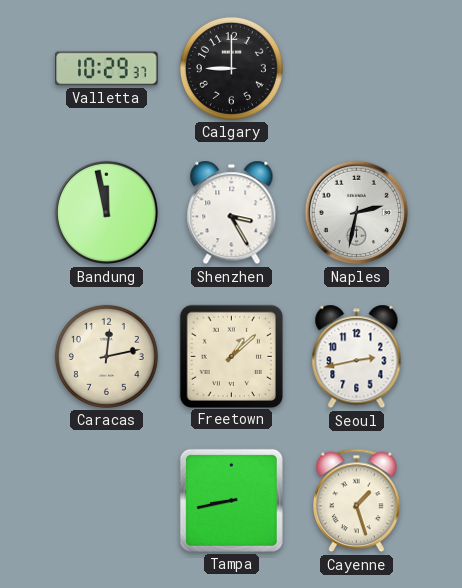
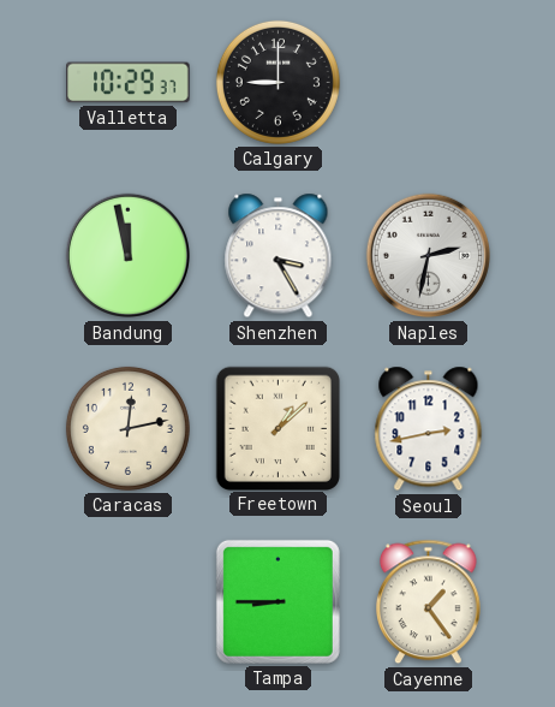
Tampa: 8:43 -> 8:45
Cayenne: 1:27 -> 1:24
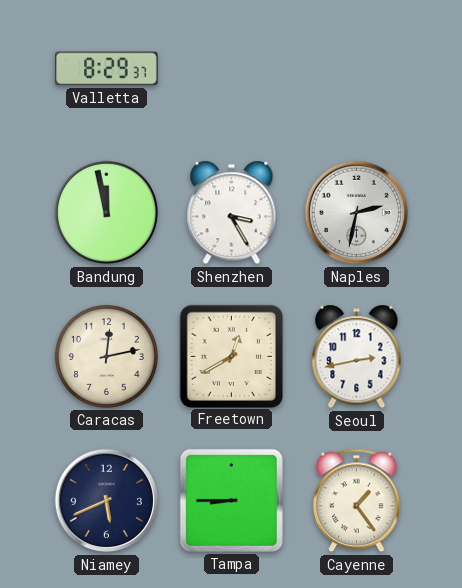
Valletta: 10:29 -> 8:29
Calgary: 9:00 -> none
Freetown: 1:08 -> 12:40
Niamey: none -> 5:41
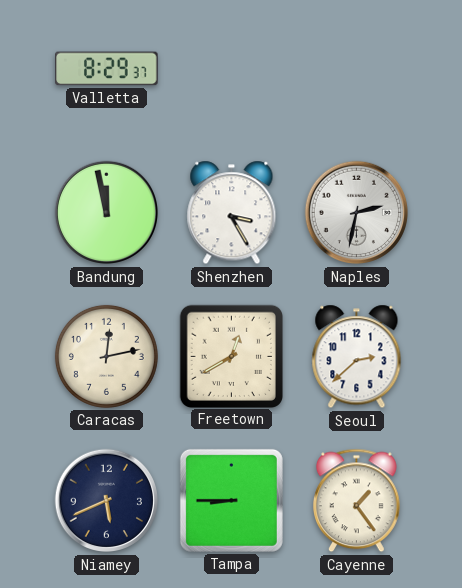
Seoul: 2:43 -> 2:38
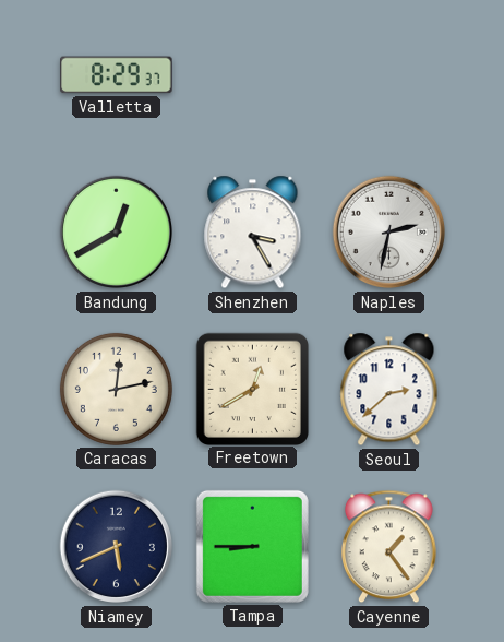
Bandung: 11:58 -> 12:40
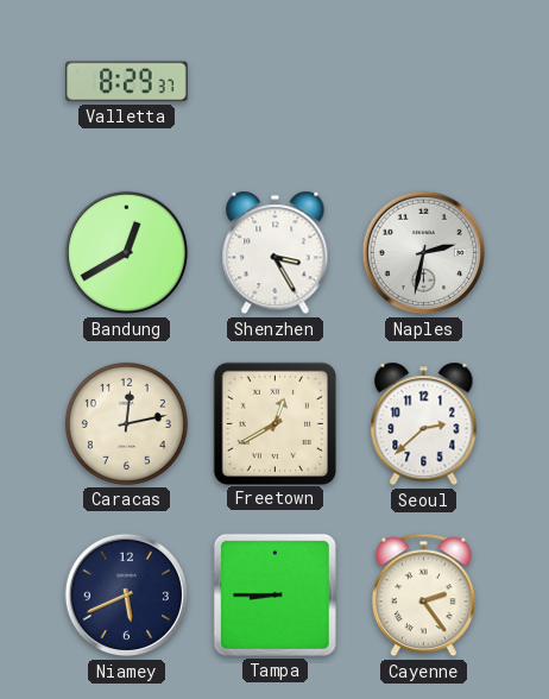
Cayenne: 1:24 -> 2:24
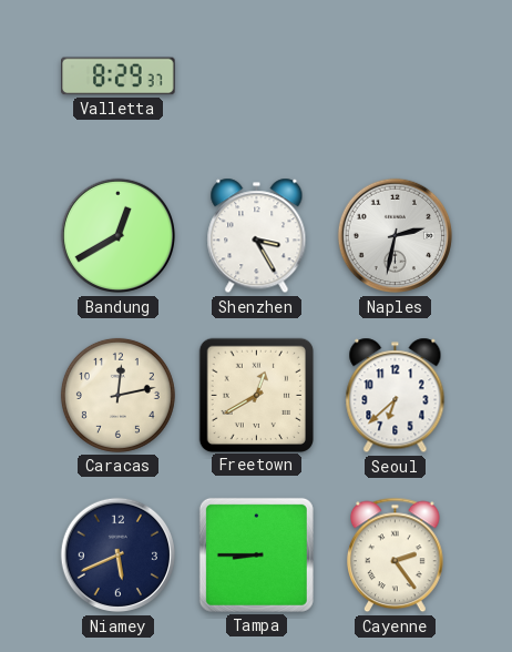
Seoul: 2:38 -> 6:38
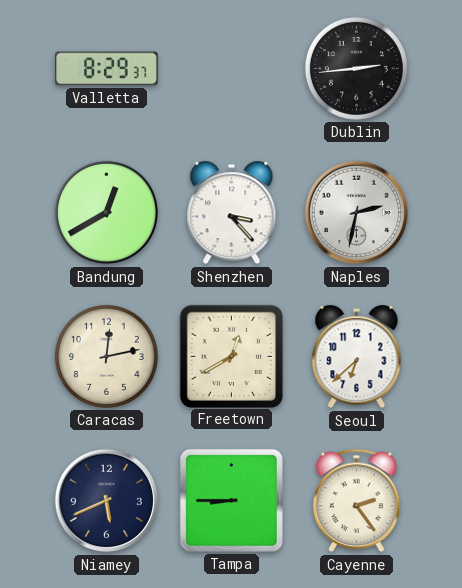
Dublin: none -> 2:44
Shenzhen: 3:25 -> 3:23
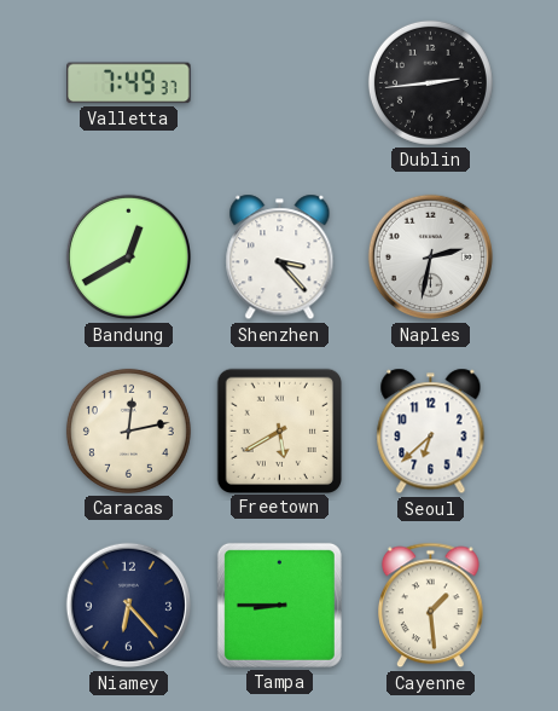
Valletta: 8:29 -> 7:49
Freetown: 12:40 -> 5:40
Niamey: 5:41 -> 6:23
Cayenne: 2:24 -> 1:29
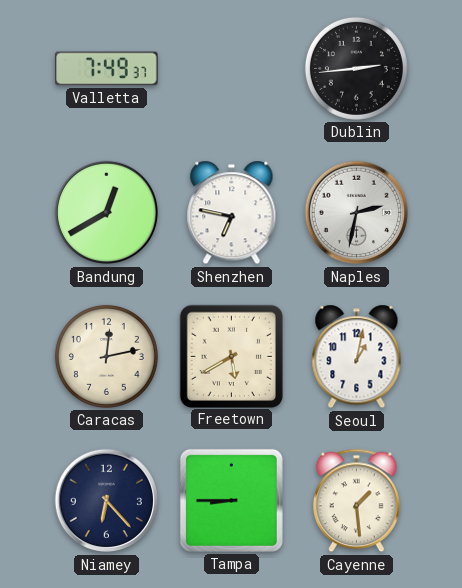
Shenzhen: 3:23 -> 6:47
Seoul: 6:38 -> 1:02
